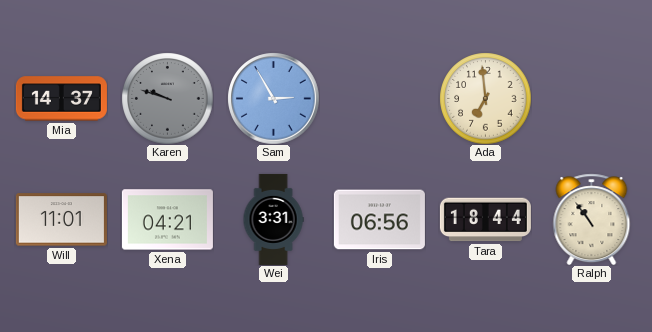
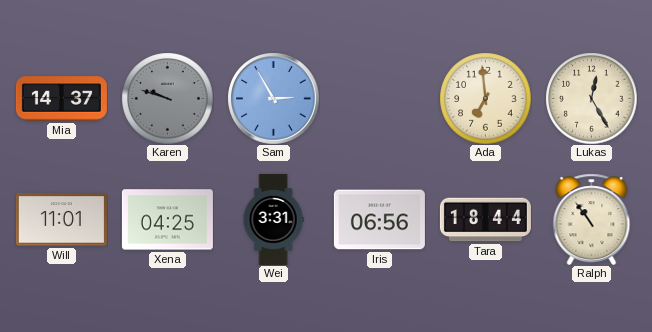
Lukas: none -> 12:25
Xena: 04:21 -> 04:25
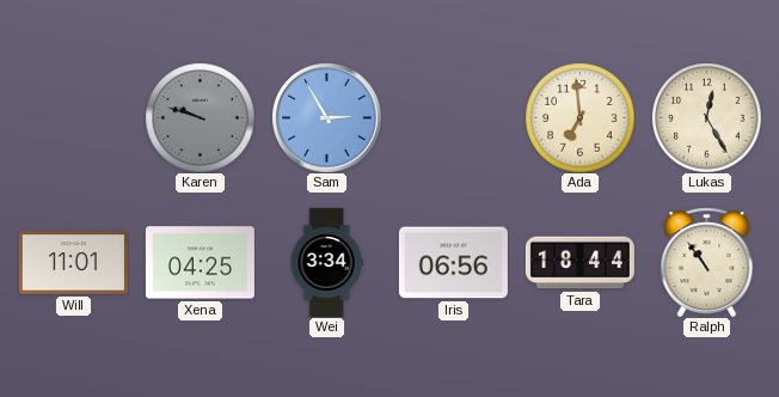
Mia: 14:37 -> none
Wei: 3:31 -> 3:34
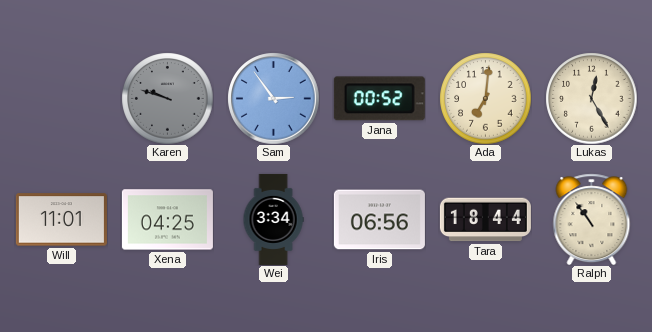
Sam: 2:55 -> 2:54
Jana: none -> 00:52
Ada: 6:59 -> 7:01
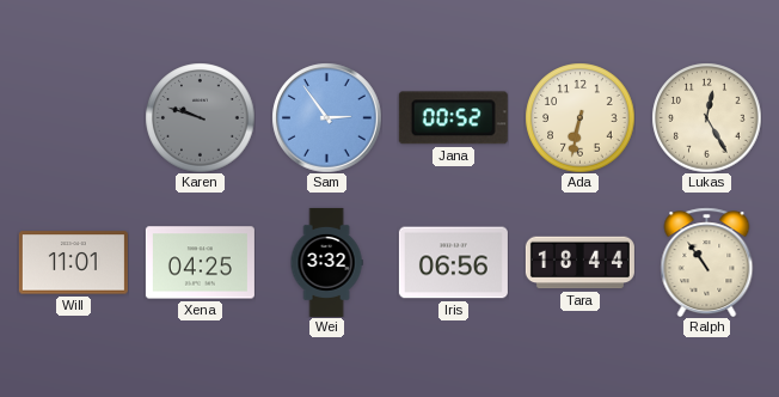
Ada: 7:01 -> 6:32
Wei: 3:34 -> 3:32
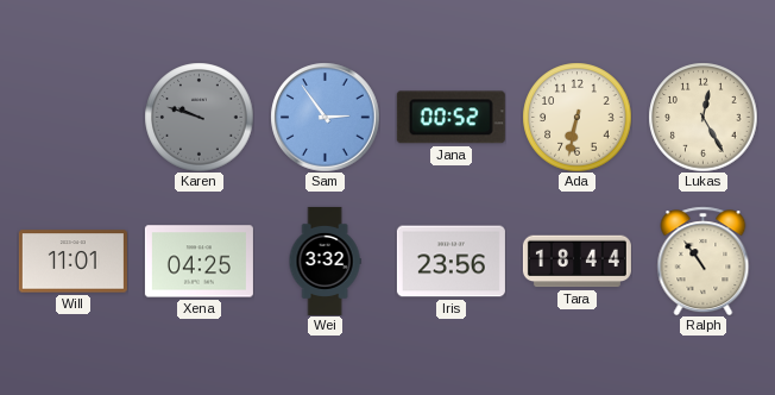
Iris: 06:56 -> 23:56
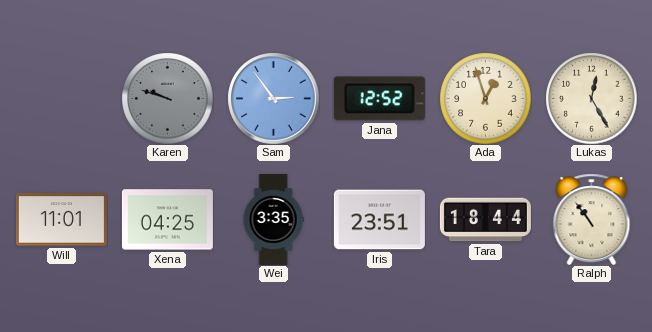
Jana: 00:52 -> 12:52
Ada: 6:32 -> 12:57
Wei: 3:32 -> 3:35
Iris: 23:56 -> 23:51
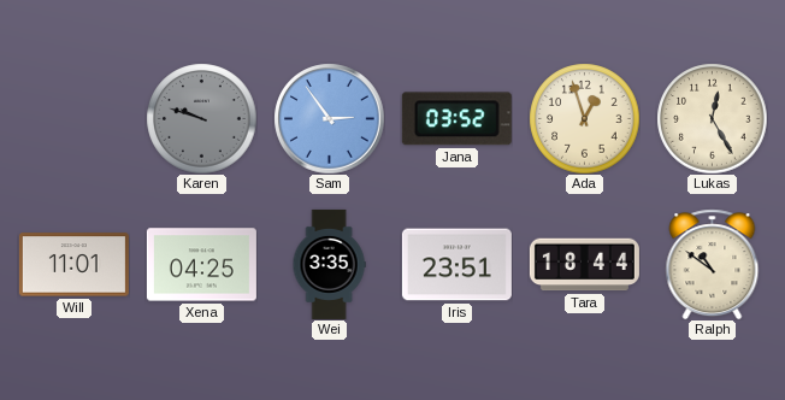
Jana: 12:52 -> 03:52
Ralph: 10:54 -> 10:51
